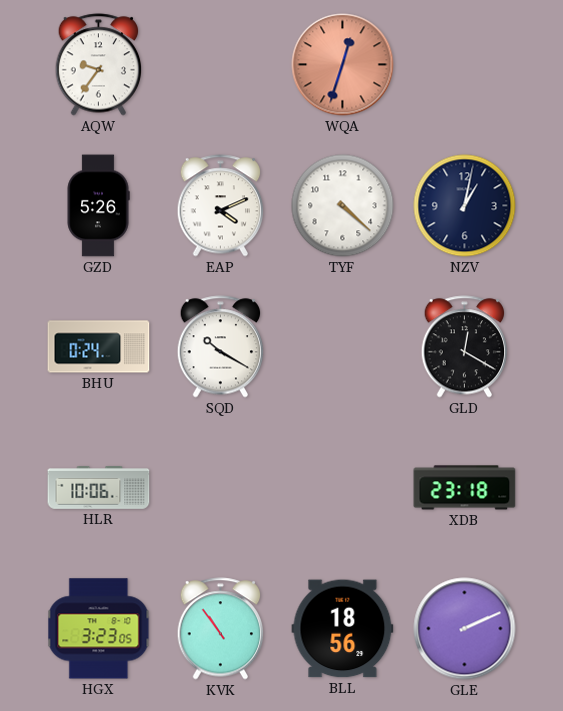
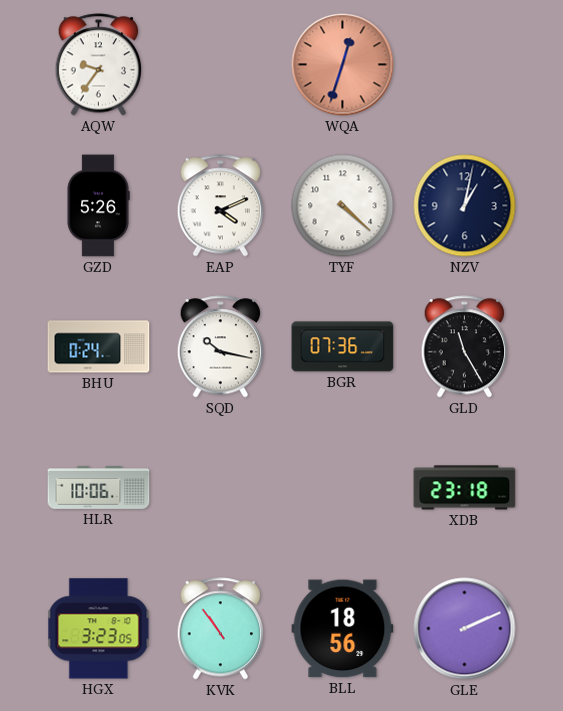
SQD: 10:20 -> 10:17
BGR: none -> 07:36
GLD: 12:20 -> 11:25
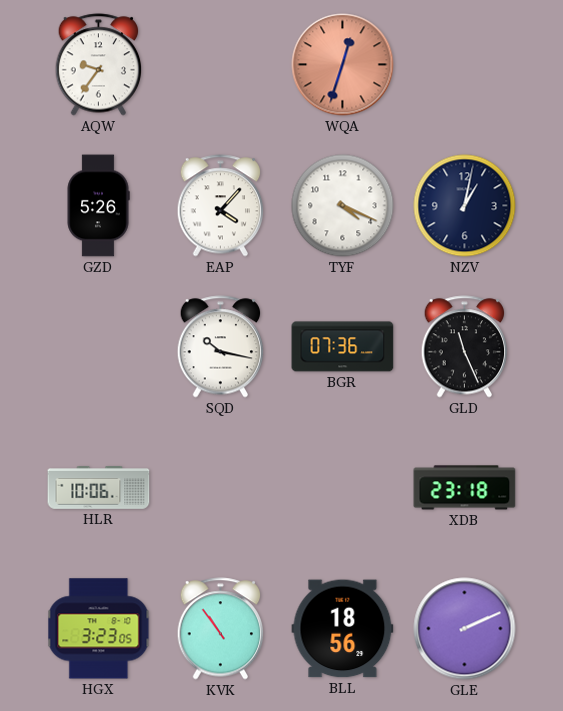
EAP: 4:11 -> 4:07
TYF: 4:22 -> 4:19
BHU: 0:24 -> none
GLD: 11:25 -> 11:26
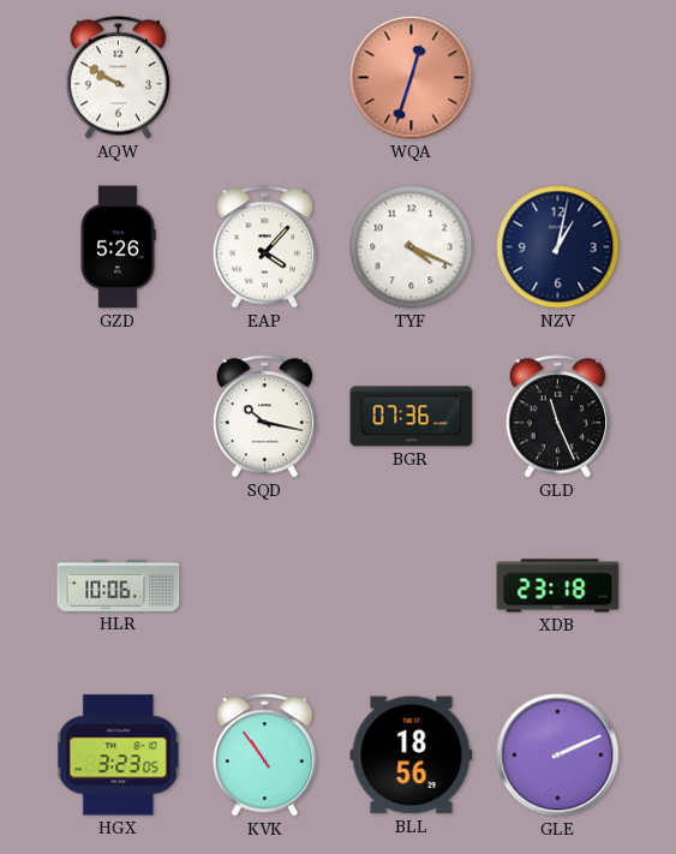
AQW: 9:36 -> 9:50
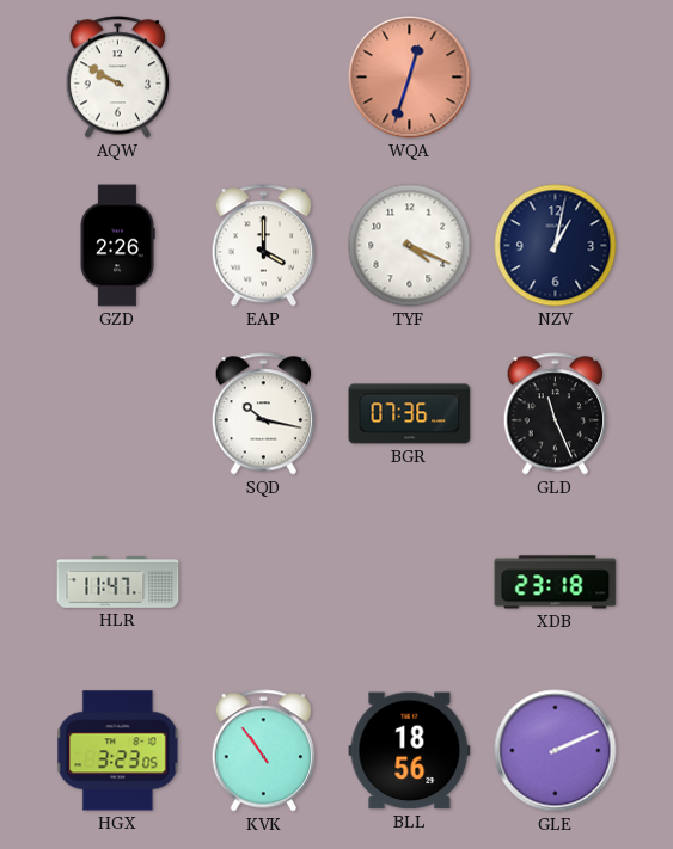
GZD: 5:26 -> 2:26
EAP: 4:07 -> 4:00
HLR: 10:06 -> 11:47
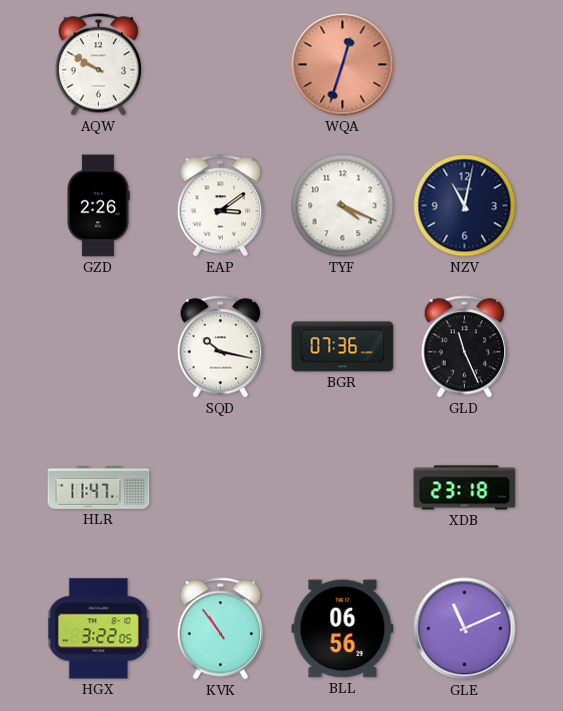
EAP: 4:00 -> 3:09
NZV: 1:02 -> 11:02
HGX: 3:23 -> 3:22
BLL: 18:56 -> 06:56
GLE: 2:11 -> 11:11
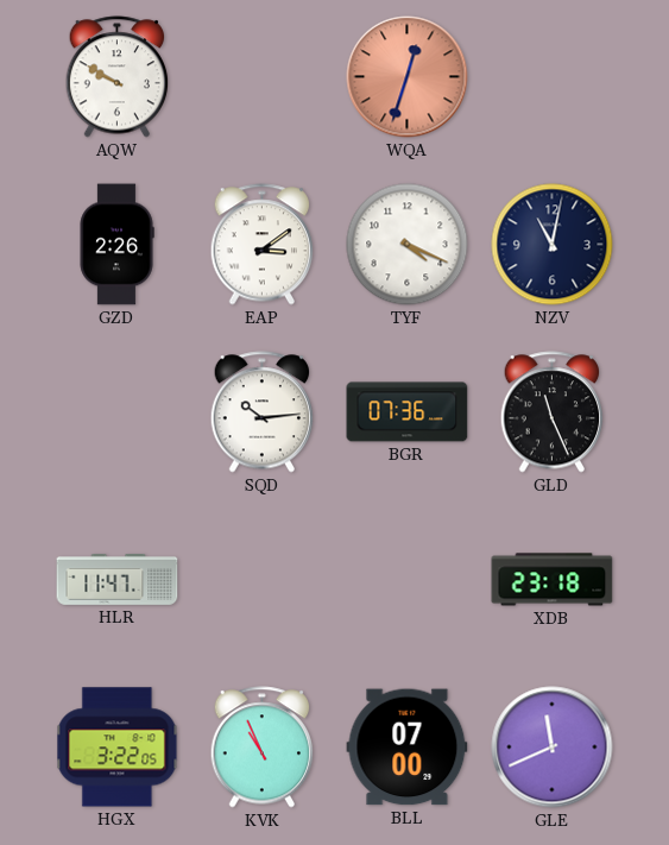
SQD: 10:17 -> 10:14
KVK: 10:54 -> 10:56
BLL: 06:56 -> 07:00
GLE: 11:11 -> 11:41
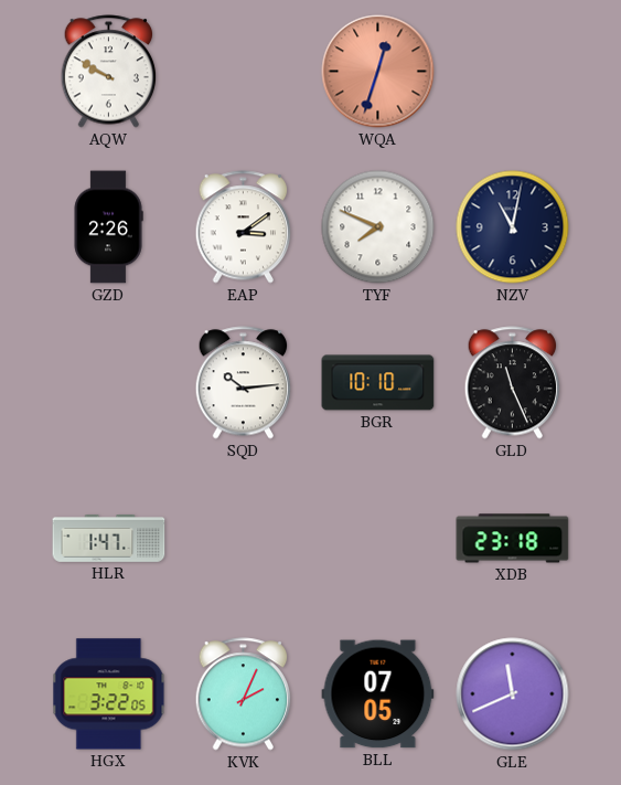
TYF: 4:19 -> 7:49
BGR: 07:36 -> 10:10
HLR: 11:47 -> 1:47
KVK: 10:56 -> 2:04
BLL: 07:00 -> 07:05
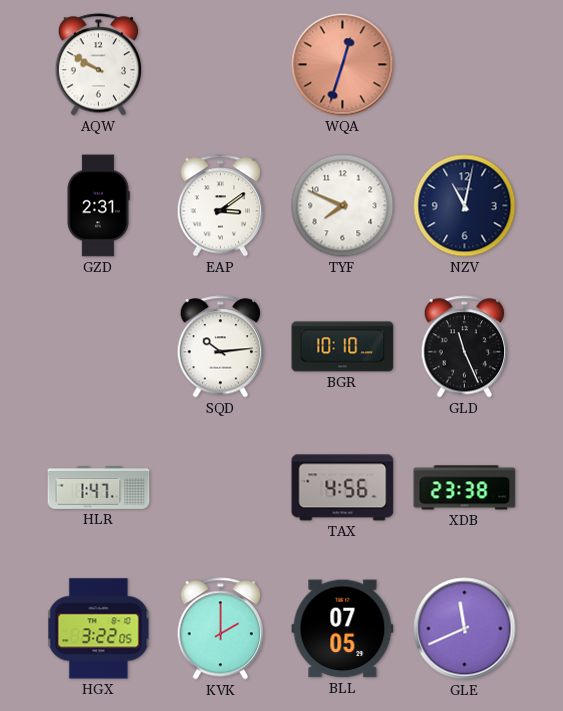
GZD: 2:26 -> 2:31
TAX: none -> 4:56
XDB: 23:18 -> 23:38
KVK: 2:04 -> 2:00
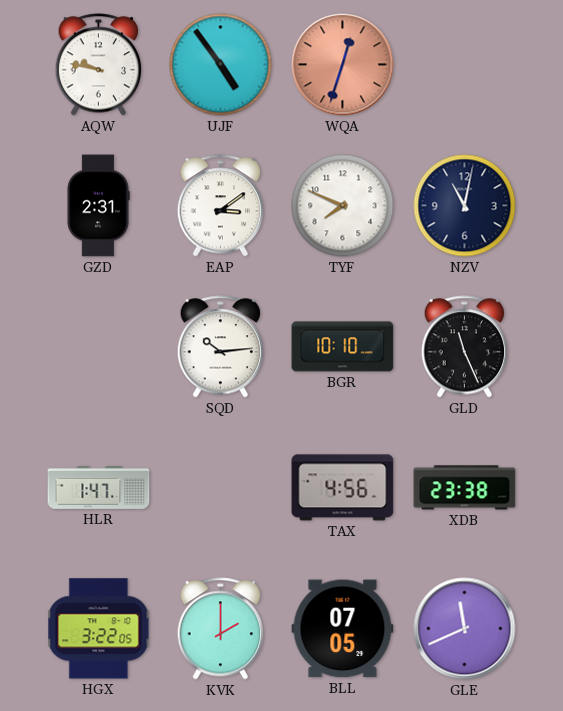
AQW: 9:50 -> 9:47
UJF: none -> 4:54
